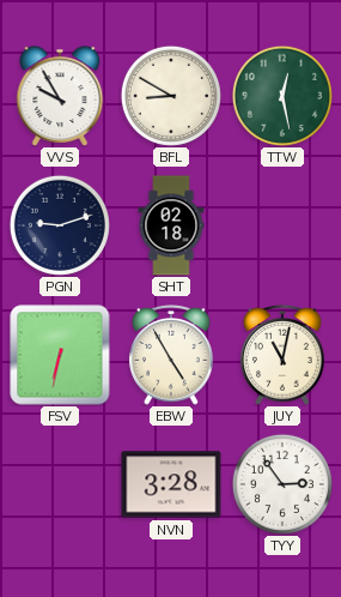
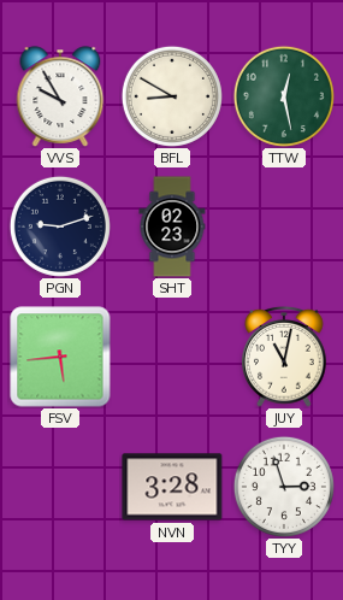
SHT: 02:18 -> 02:23
FSV: 6:32 -> 5:44
EBW: 4:55 -> none
TYY: 2:54 -> 2:57
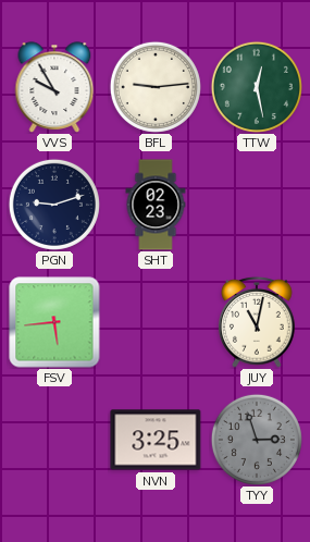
BFL: 8:50 -> 9:14
NVN: 3:28 -> 3:25
TYY dial: white -> grey
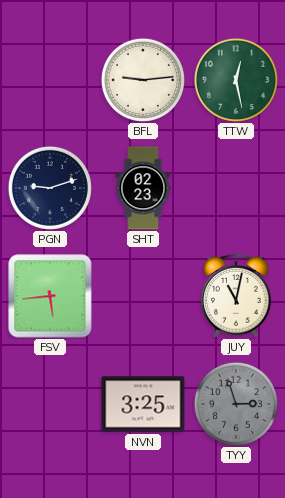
VVS: 9:55 -> none
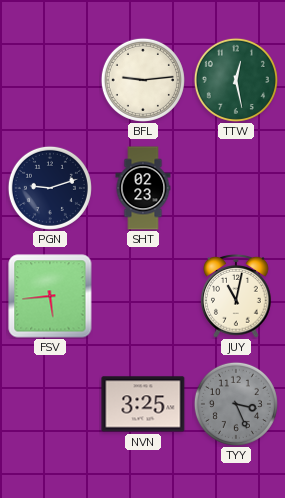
TYY: 2:57 -> 3:26
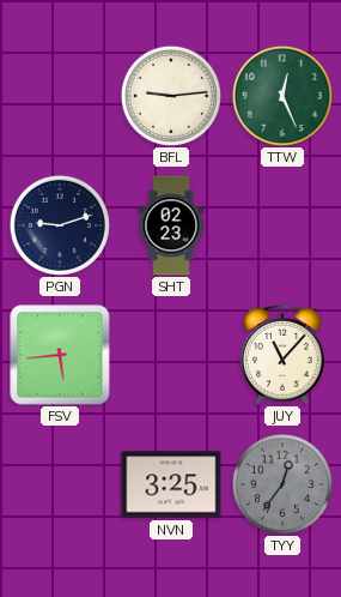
TTW: 12:28 -> 12:26
JUY: 11:02 -> 11:07
TYY: 3:26 -> 12:36
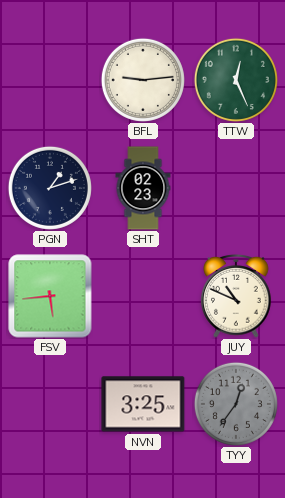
PGN: 9:12 -> 1:12
JUY: 11:07 -> 10:49
